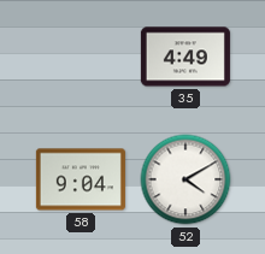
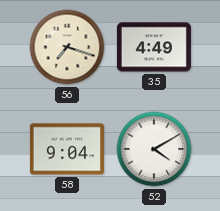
56: none -> 7:18
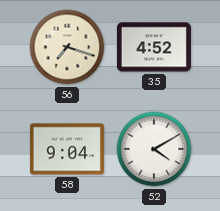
35: 4:49 -> 4:52
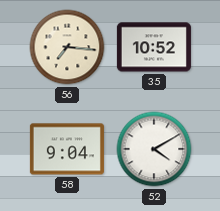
56: 7:18 -> 7:16
35: 4:52 -> 10:52
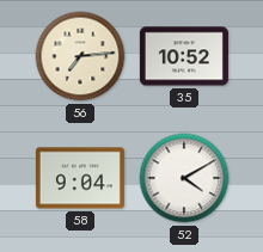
56: 7:16 -> 7:14
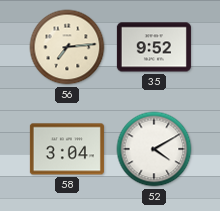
35: 10:52 -> 9:52
58: 9:04 -> 3:04
